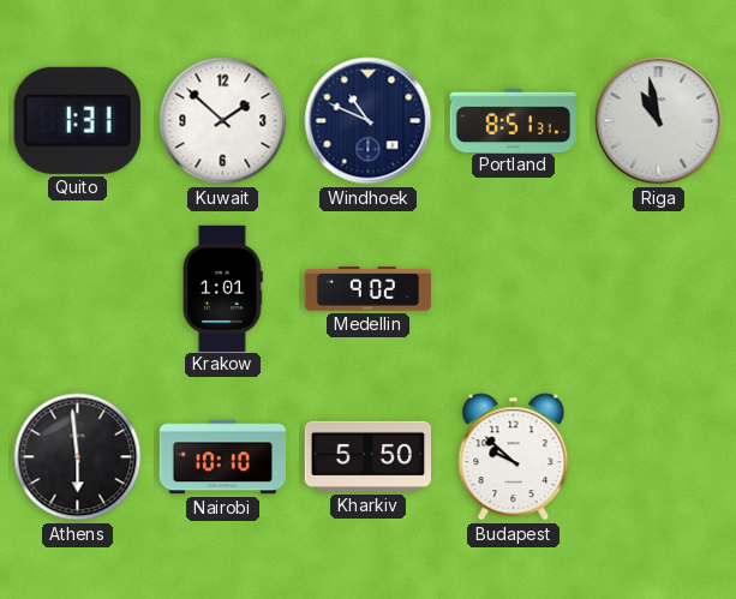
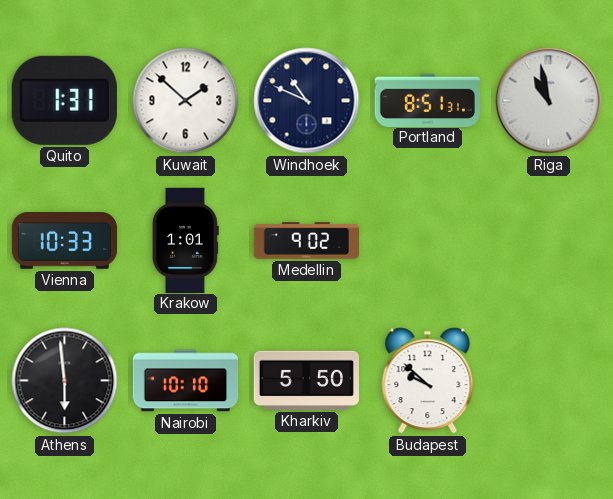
Vienna: none -> 10:33
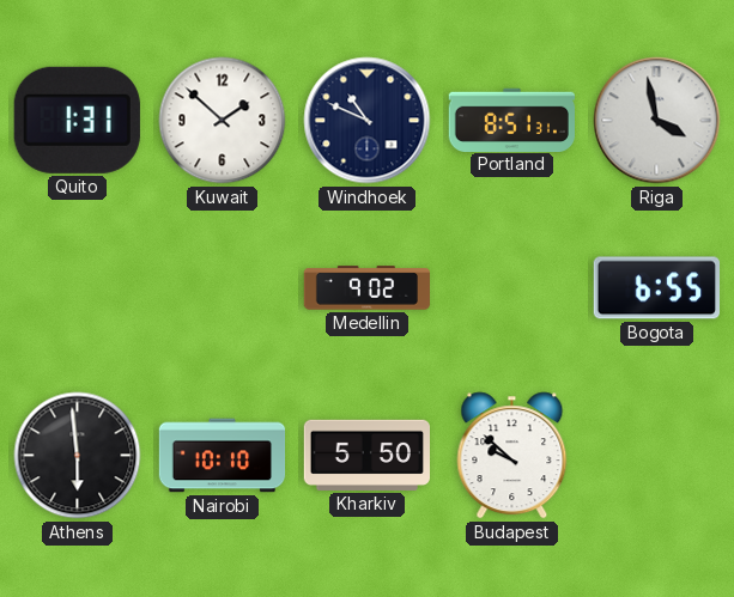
Riga: 10:58 -> 3:58
Vienna: 10:33 -> none
Krakow: 1:01 -> none
Bogota: none -> 6:55
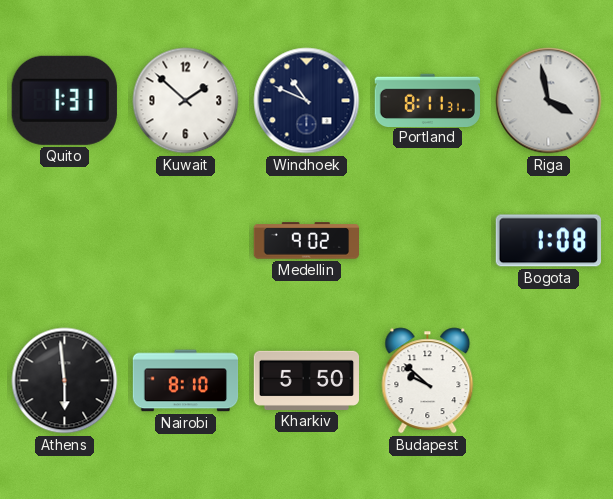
Portland: 8:51 -> 8:11
Bogota: 6:55 -> 1:08
Nairobi: 10:10 -> 8:10
